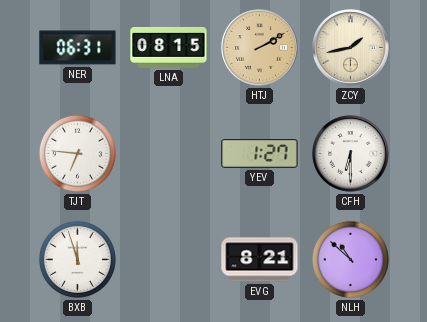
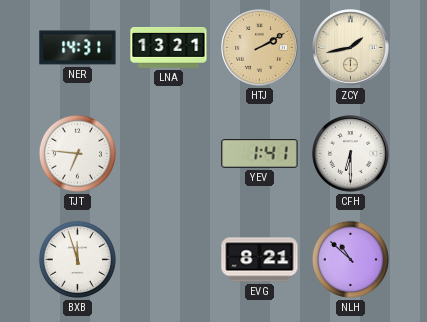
NER: 06:31 -> 14:31
LNA: 08:15 -> 13:21
YEV: 1:27 -> 1:41
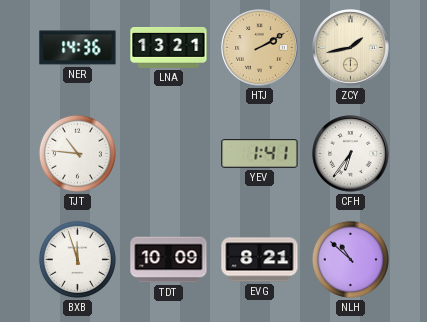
NER: 14:31 -> 14:36
TJT: 6:46 -> 10:46
CFH: 6:30 -> 6:36
TDT: none -> 10:09
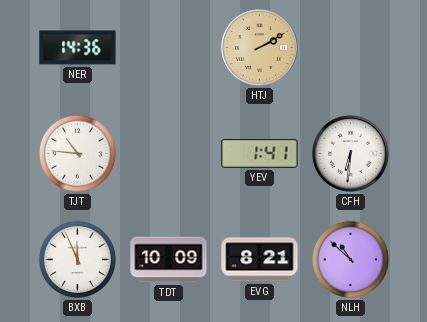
LNA: 13:21 -> none
ZCY: 1:43 -> none
CFH: 6:36 -> 6:31
BXB: 11:57 -> 11:56
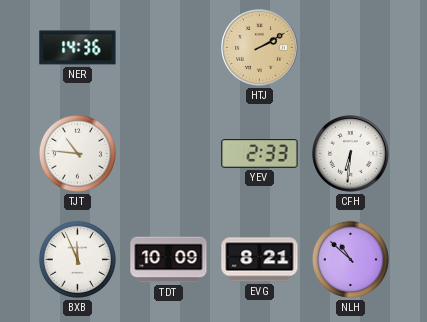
YEV: 1:41 -> 2:33
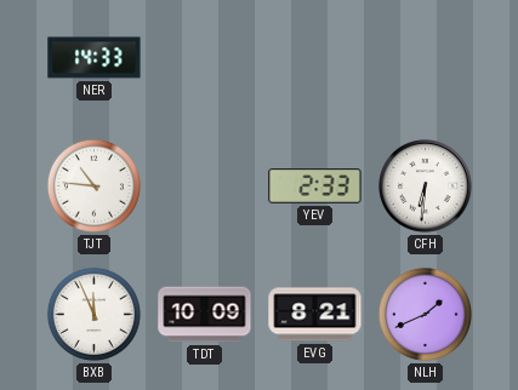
NER: 14:36 -> 14:33
HTJ: 2:10 -> none
NLH: 10:52 -> 1:41
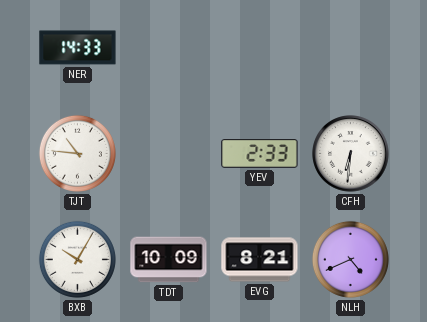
BXB: 11:56 -> 10:05
NLH: 1:41 -> 4:41
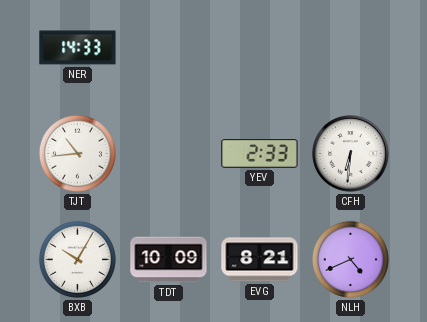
TJT: 10:46 -> 10:44
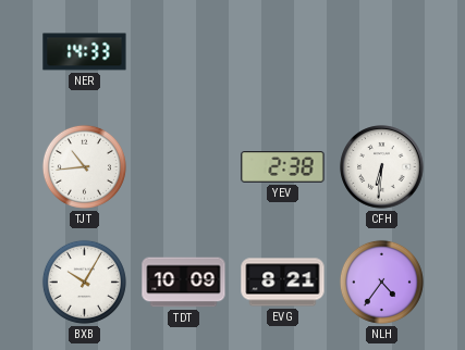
YEV: 2:33 -> 2:38
NLH: 4:41 -> 4:36
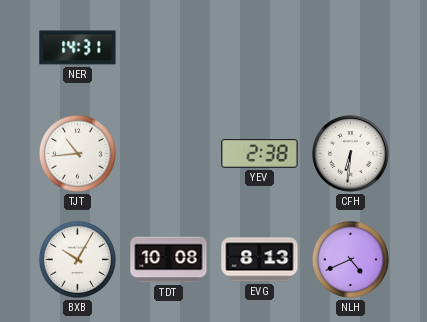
NER: 14:33 -> 14:31
TDT: 10:09 -> 10:08
EVG: 8:21 -> 8:13
NLH: 4:36 -> 4:41
